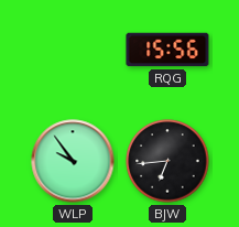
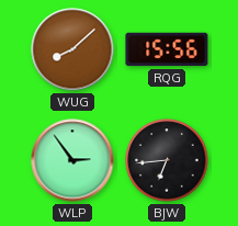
WUG: none -> 8:08
WLP: 9:54 -> 2:54
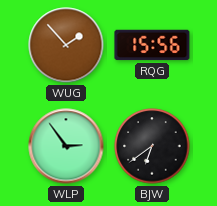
WUG: 8:08 -> 1:53
BJW: 6:44 -> 6:39
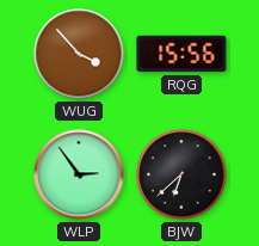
WUG: 1:53 -> 3:53
BJW: 6:39 -> 6:38
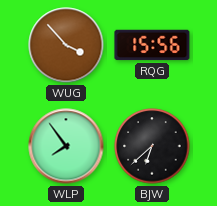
WLP: 2:54 -> 7:54
